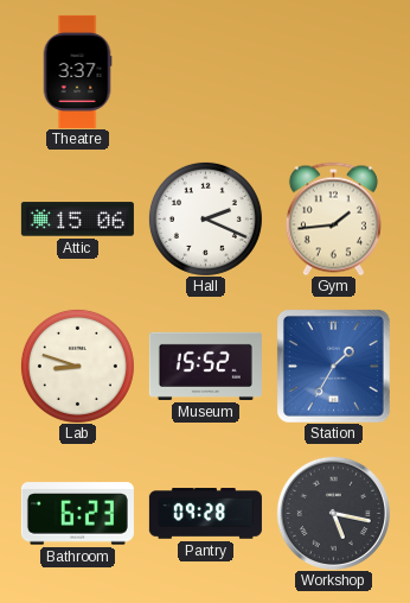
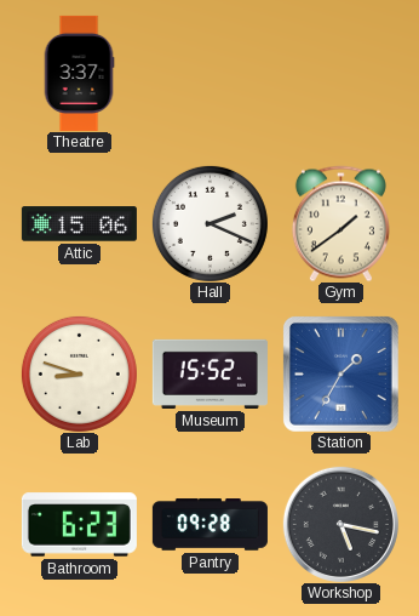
Gym: 1:44 -> 1:39
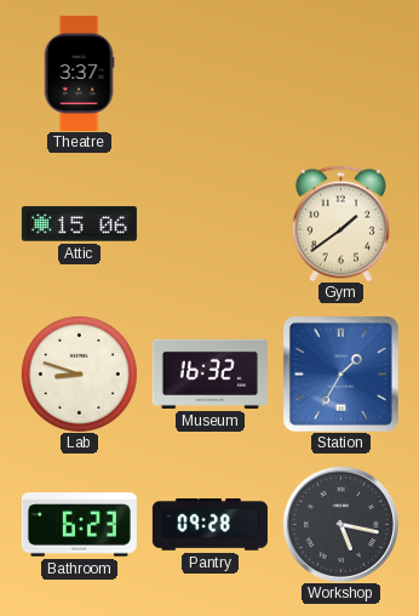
Hall: 2:19 -> none
Museum: 15:52 -> 16:32
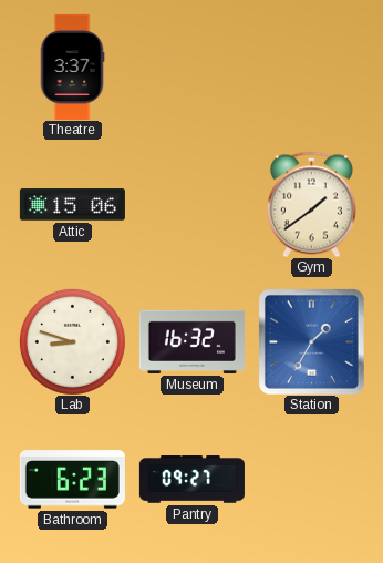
Pantry: 09:28 -> 09:27
Workshop: 5:17 -> none
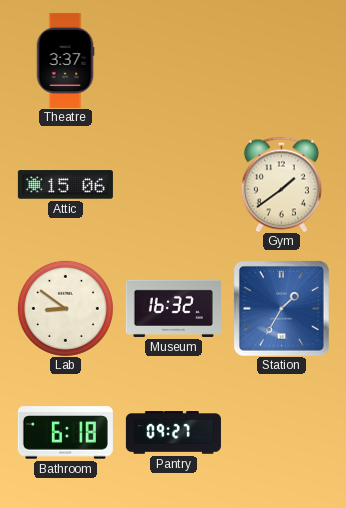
Lab: 8:48 -> 8:51
Bathroom: 6:23 -> 6:18
